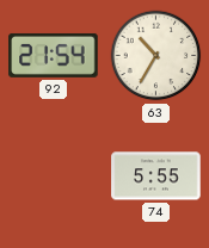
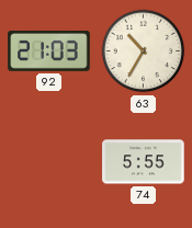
92: 21:54 -> 21:03
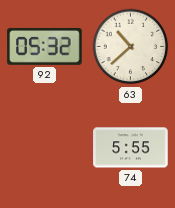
92: 21:03 -> 05:32
63: 10:35 -> 10:38
